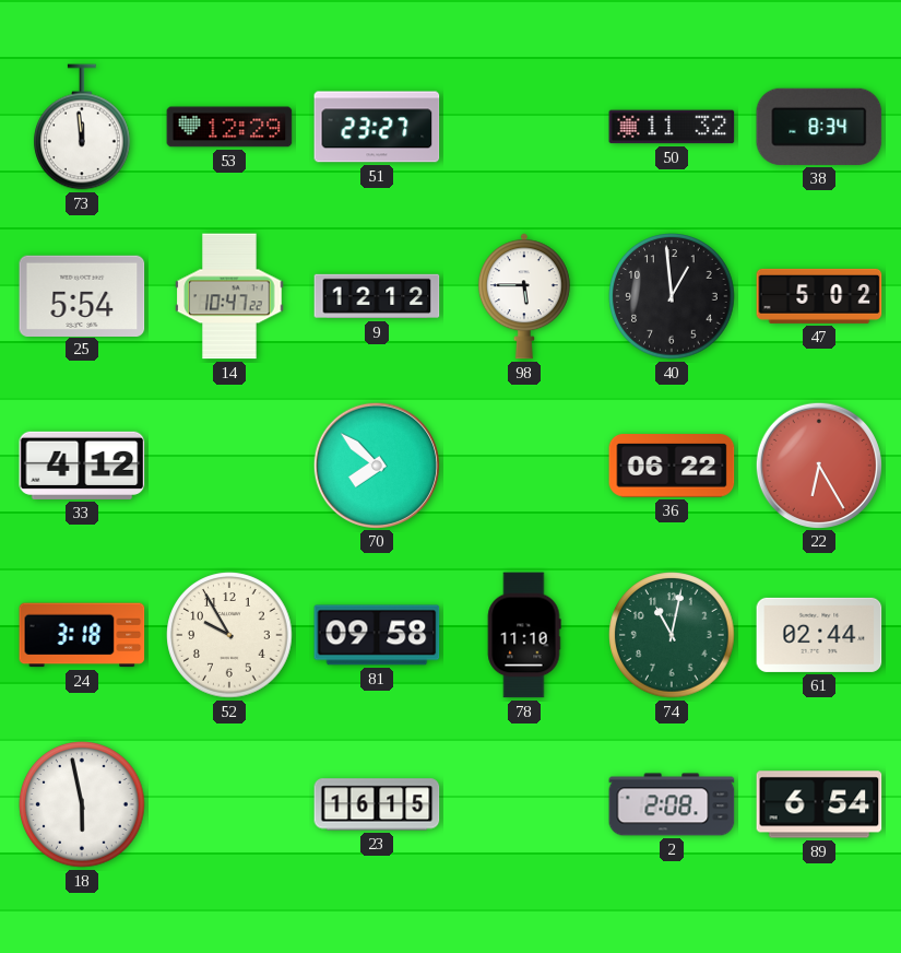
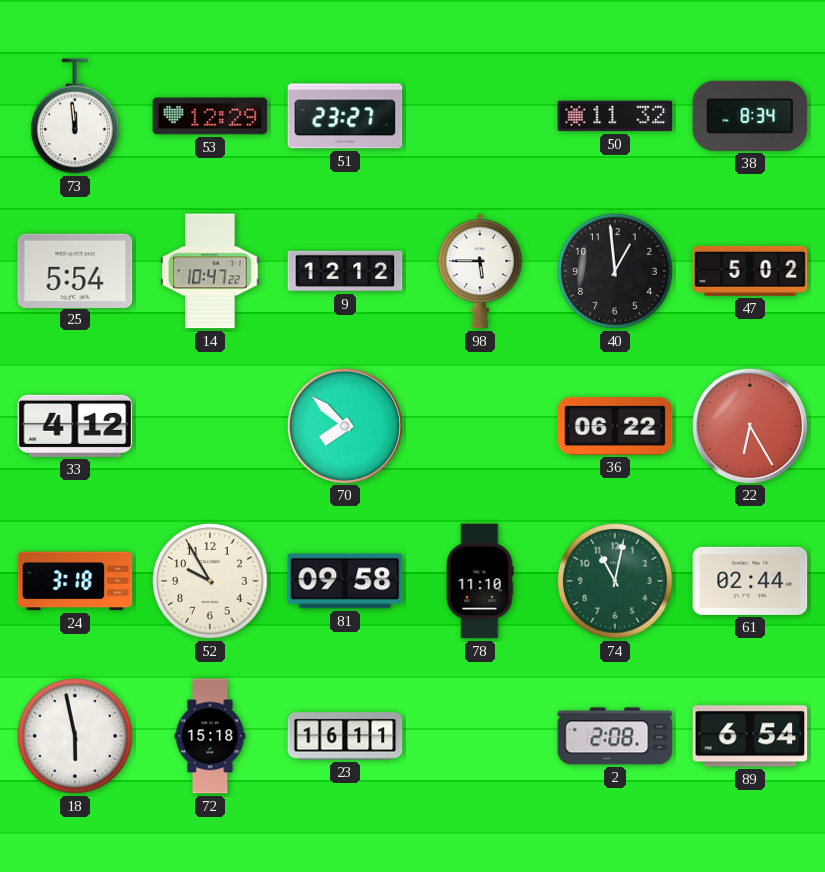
72: none -> 15:18
23: 16:15 -> 16:11
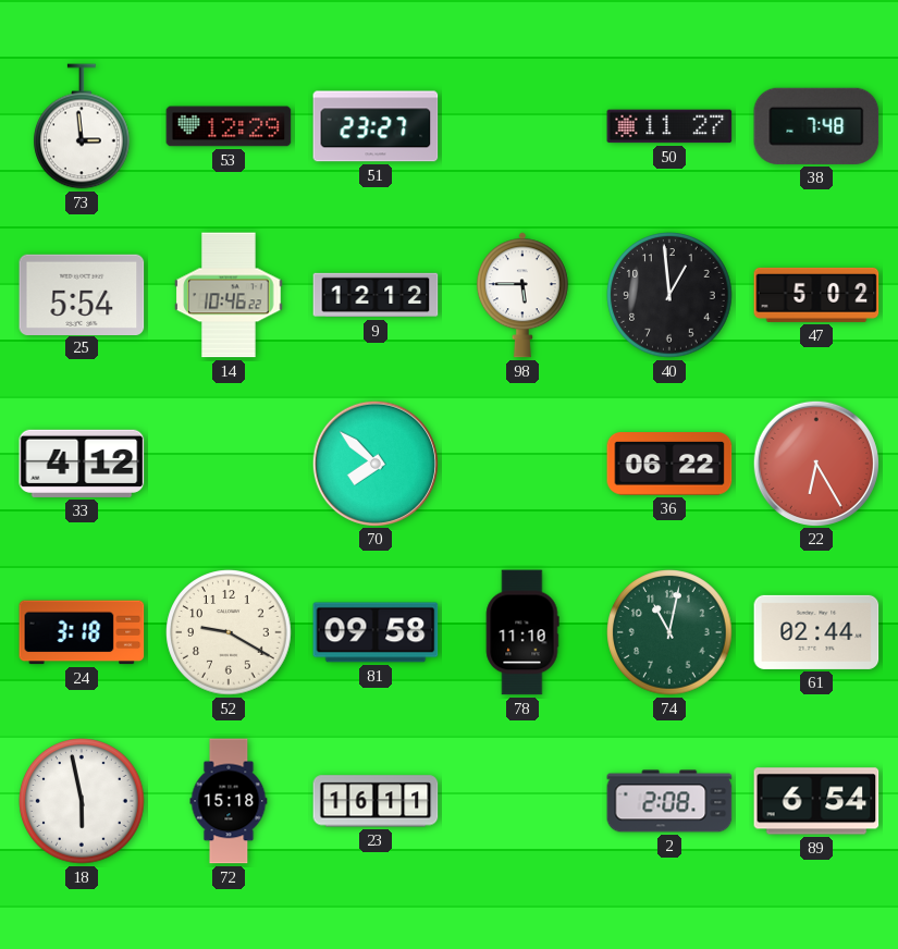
73: 11:59 -> 2:59
50: 11:32 -> 11:27
38: 8:34 -> 7:48
14: 10:47 -> 10:46
52: 9:55 -> 9:20
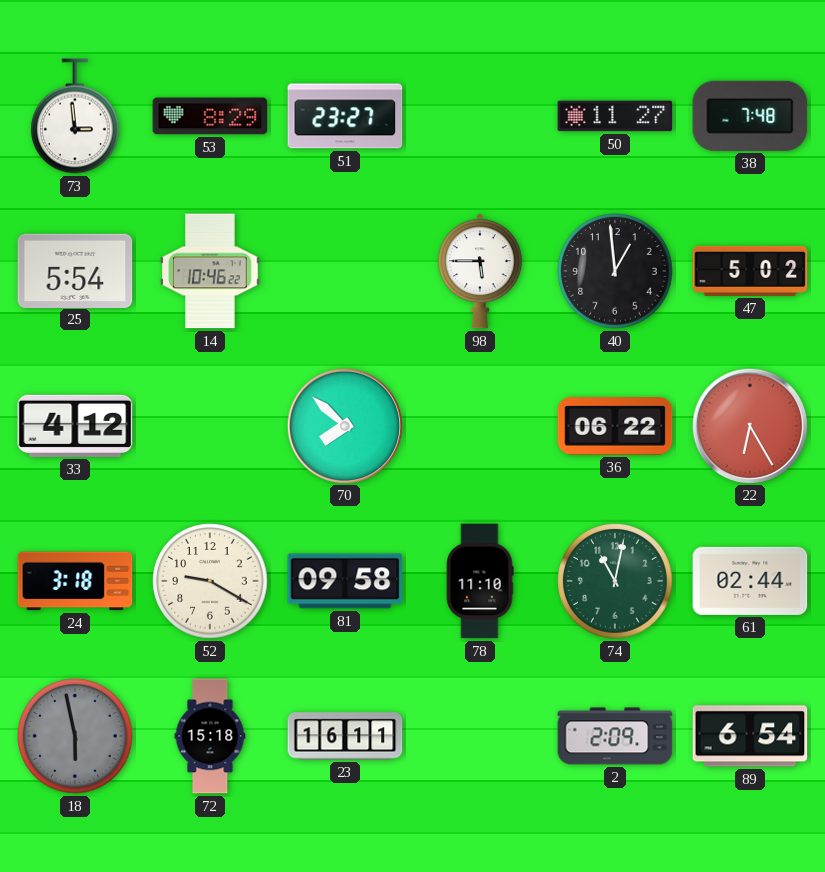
53: 12:29 -> 8:29
9: 12:12 -> none
18 dial: white -> grey
2: 2:08 -> 2:09
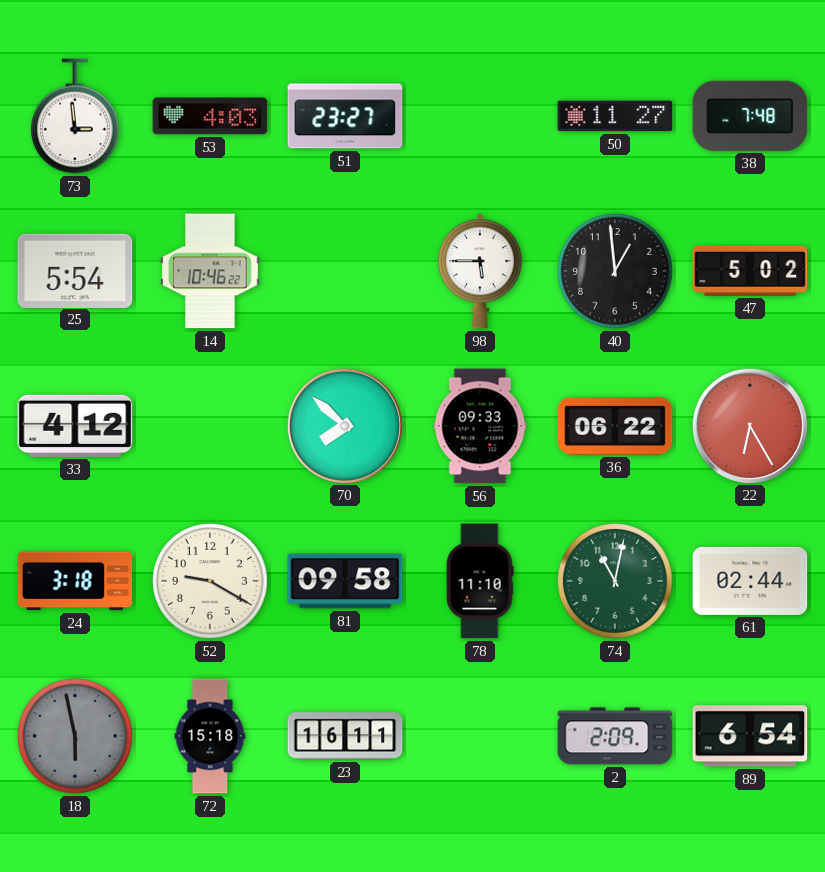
53: 8:29 -> 4:03
56: none -> 09:33
